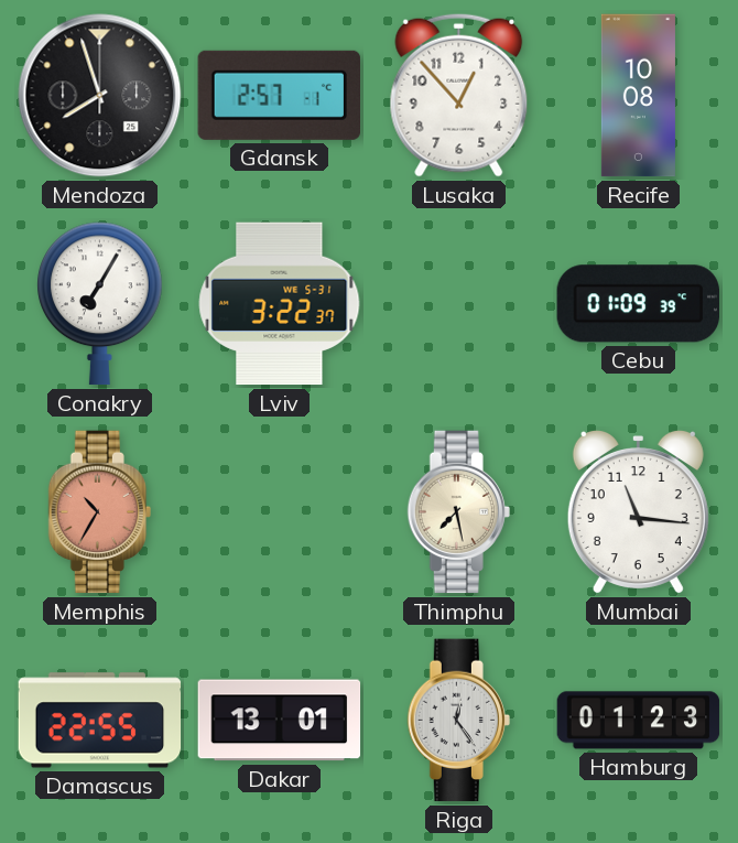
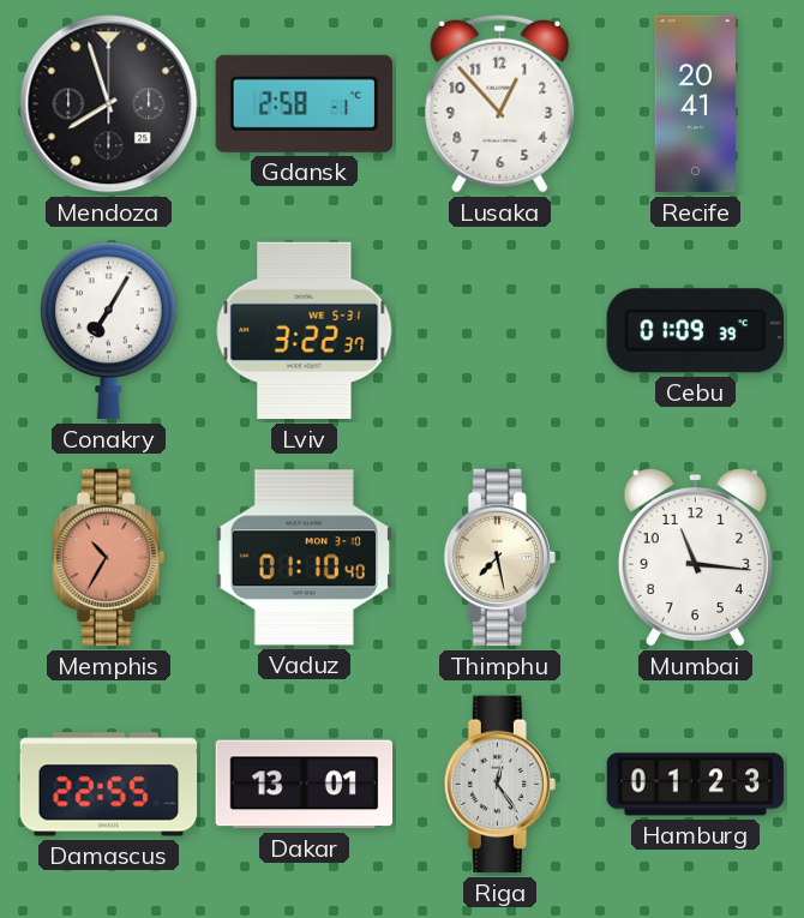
Gdansk: 2:57 -> 2:58
Recife: 10:08 -> 20:41
Vaduz: none -> 01:10
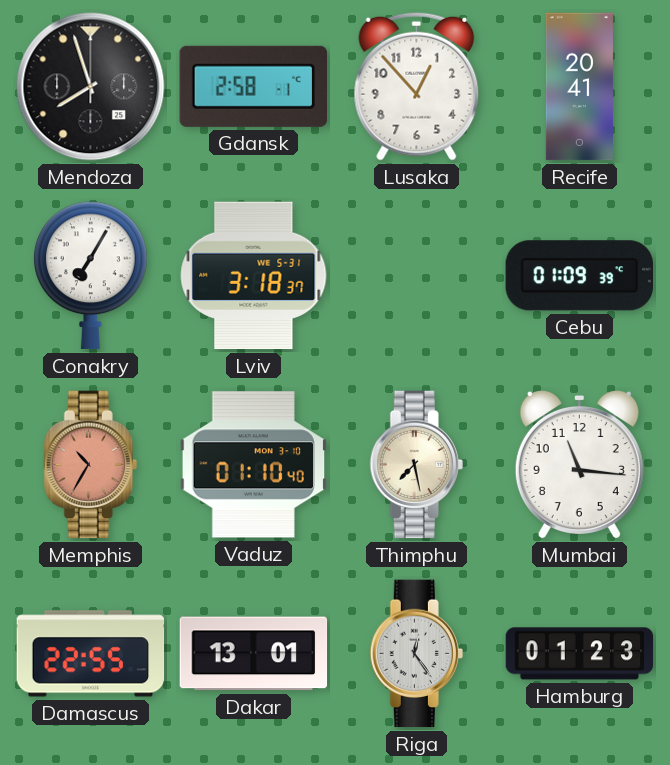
Lviv: 3:22 -> 3:18
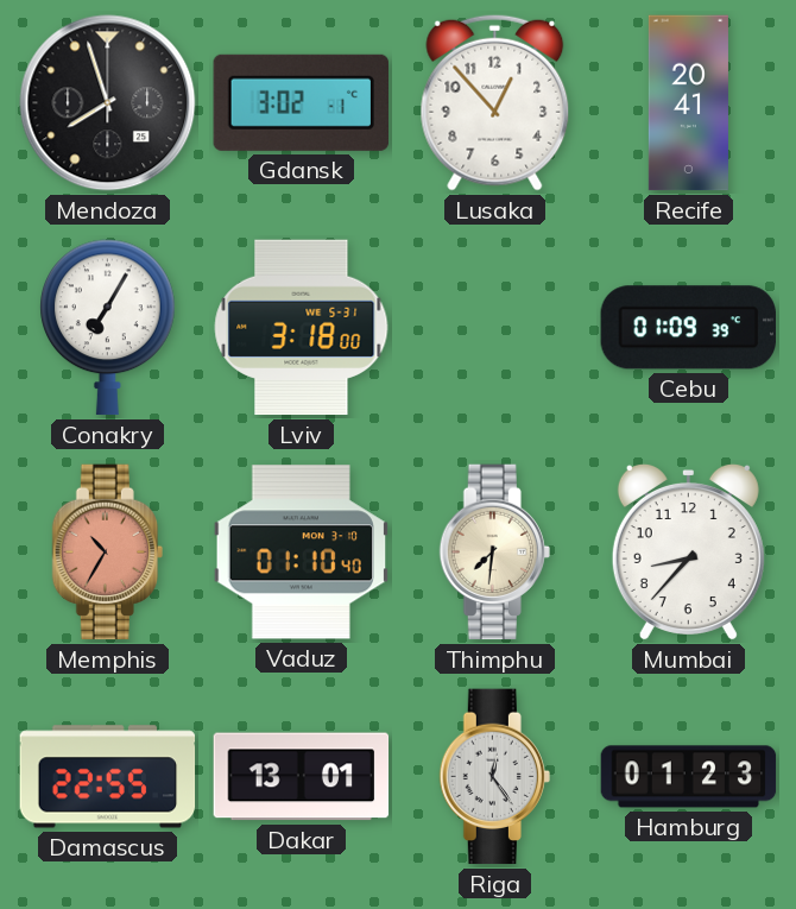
Gdansk: 2:58 -> 3:02
Lviv: 3:18:37 -> 3:18:00
Thimphu: 7:28 -> 7:31
Mumbai: 11:16 -> 8:37
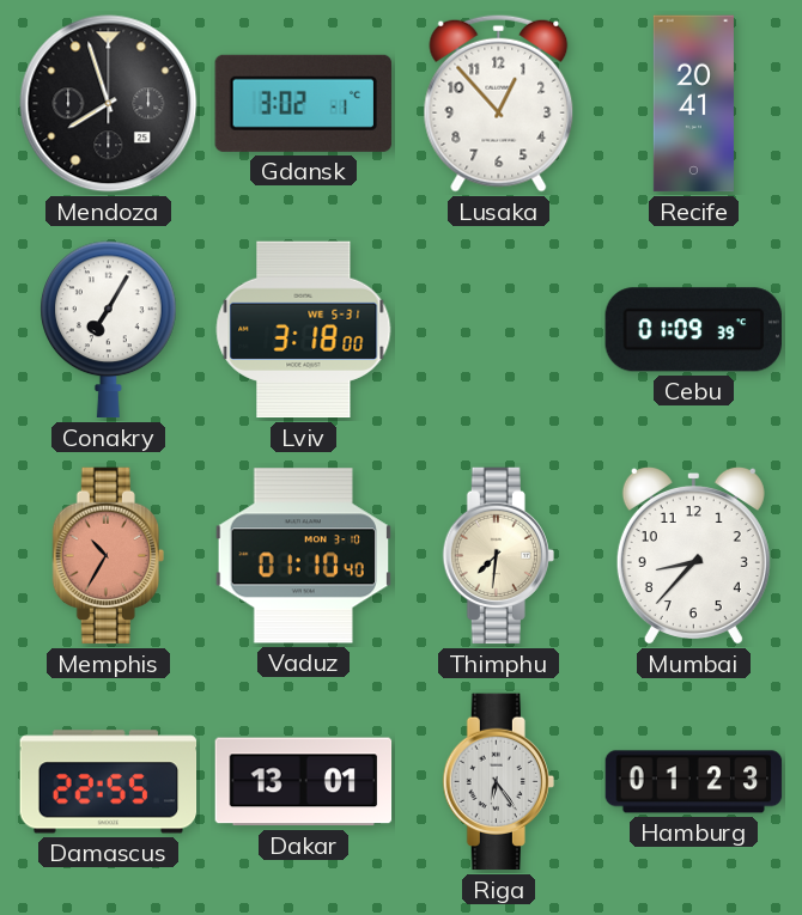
Riga: 12:24 -> 6:24
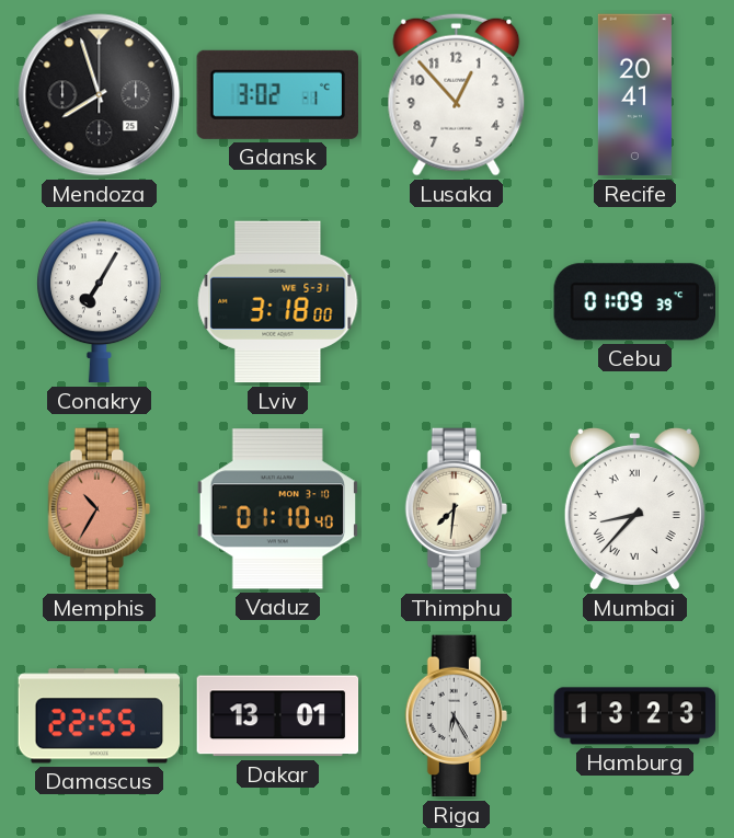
Mumbai numerals: Arabic -> Roman
Riga: 6:24 -> 6:25
Hamburg: 01:23 -> 13:23
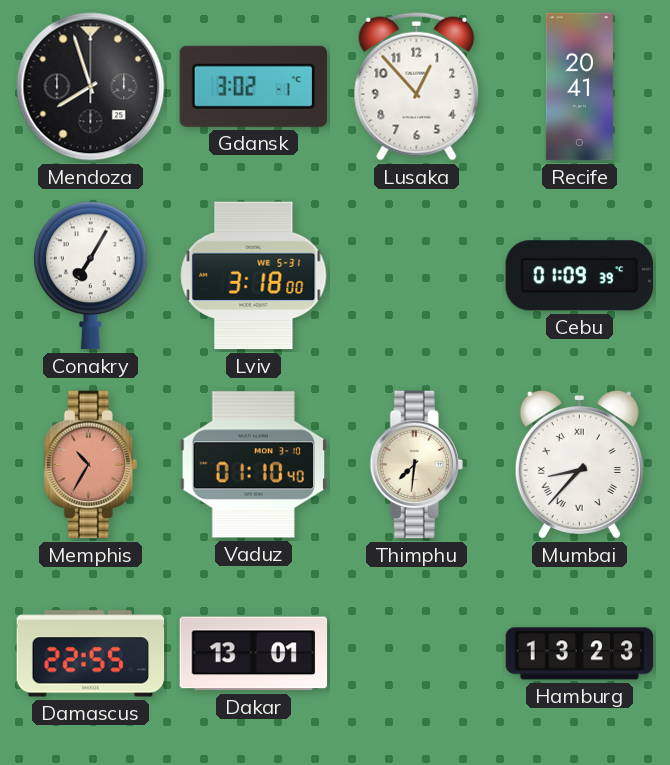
Riga: 6:25 -> none
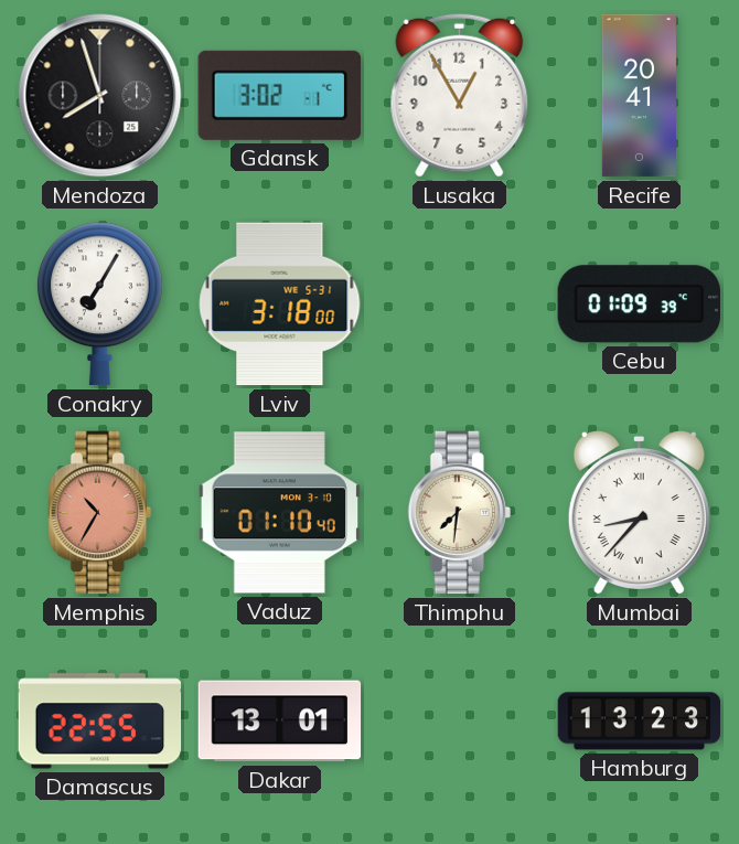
Lusaka: 12:53 -> 12:55
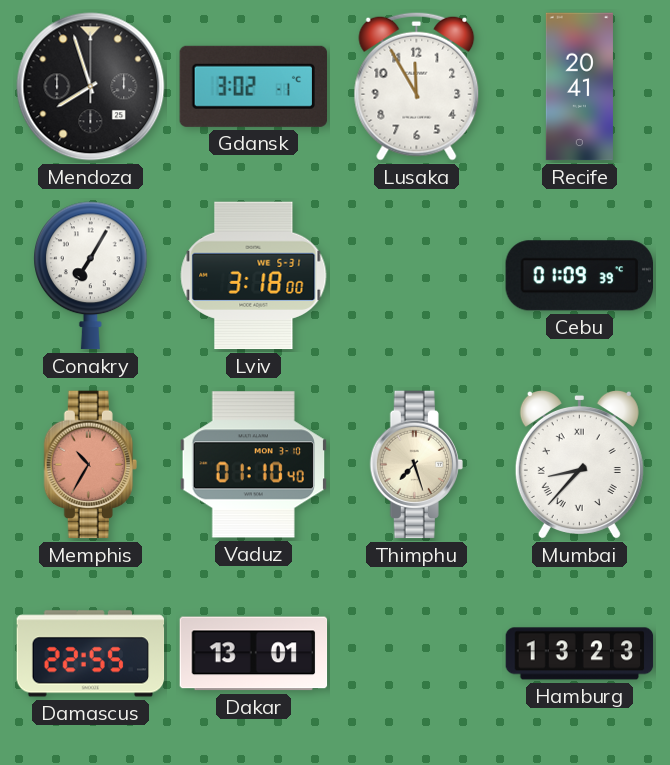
Lusaka: 12:55 -> 11:55
Thimphu: 7:31 -> 7:27
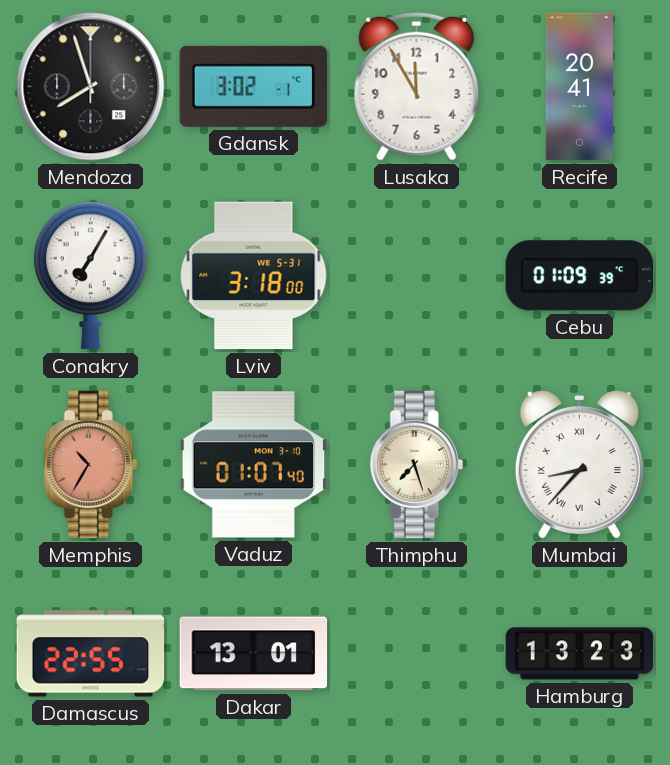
Vaduz: 01:10 -> 01:07
